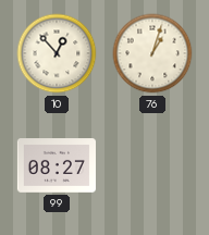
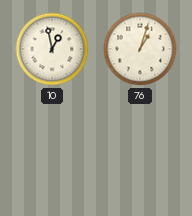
10: 12:53 -> 12:58
99: 08:27 -> none
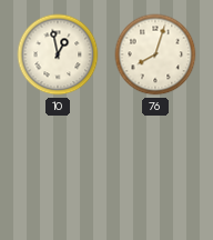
76: 1:03 -> 8:03
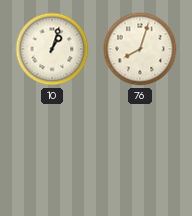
10: 12:58 -> 1:03
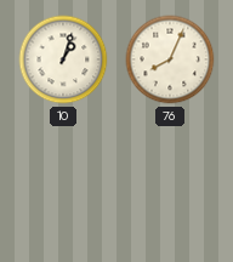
76: 8:03 -> 8:04
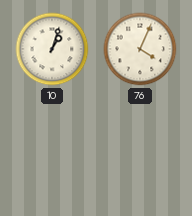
76: 8:04 -> 4:04
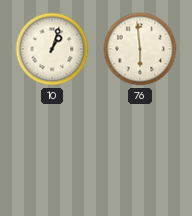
76: 4:04 -> 5:59
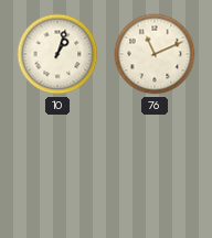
76: 5:59 -> 11:11
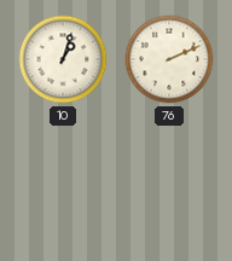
76: 11:11 -> 2:11
